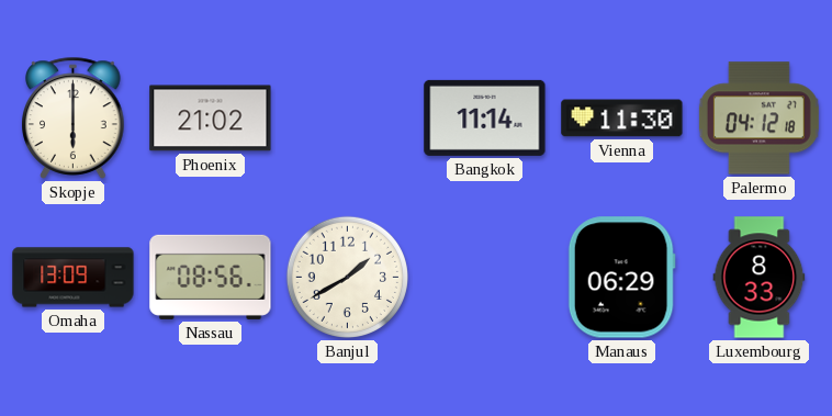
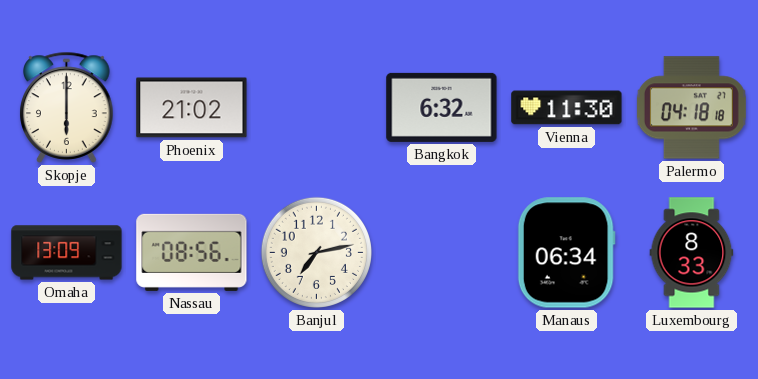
Bangkok: 11:14 -> 6:32
Palermo: 04:12 -> 04:18
Banjul: 1:40 -> 7:13
Manaus: 06:29 -> 06:34
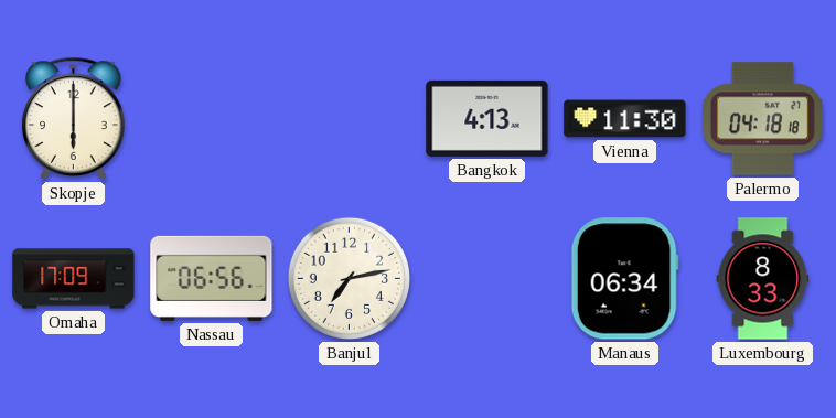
Phoenix: 21:02 -> none
Bangkok: 6:32 -> 4:13
Omaha: 13:09 -> 17:09
Nassau: 08:56 -> 06:56
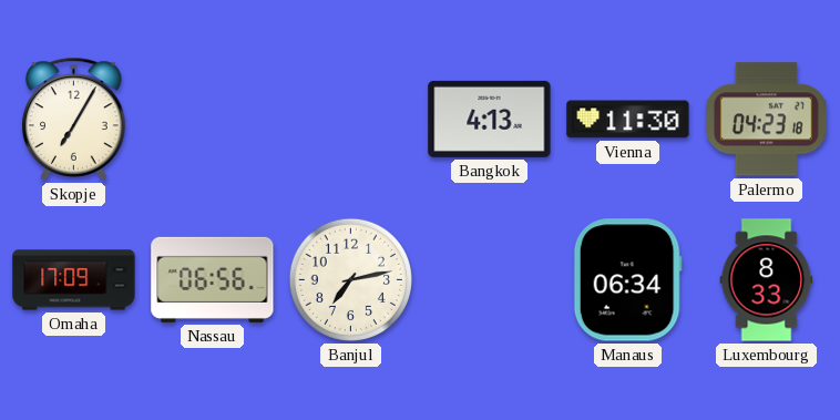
Skopje: 6:00 -> 7:05
Palermo: 04:18 -> 04:23
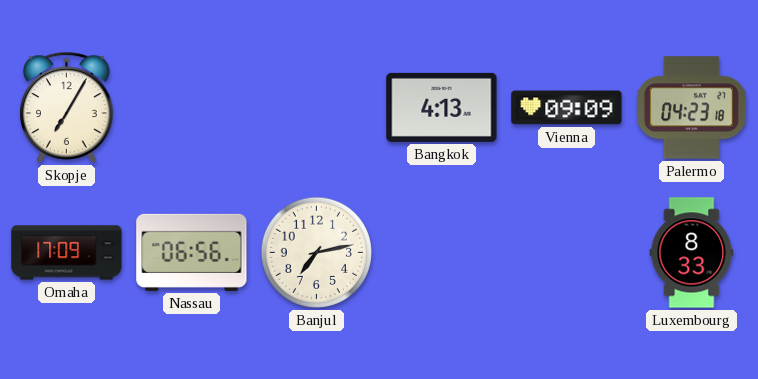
Vienna: 11:30 -> 09:09
Manaus: 06:34 -> none
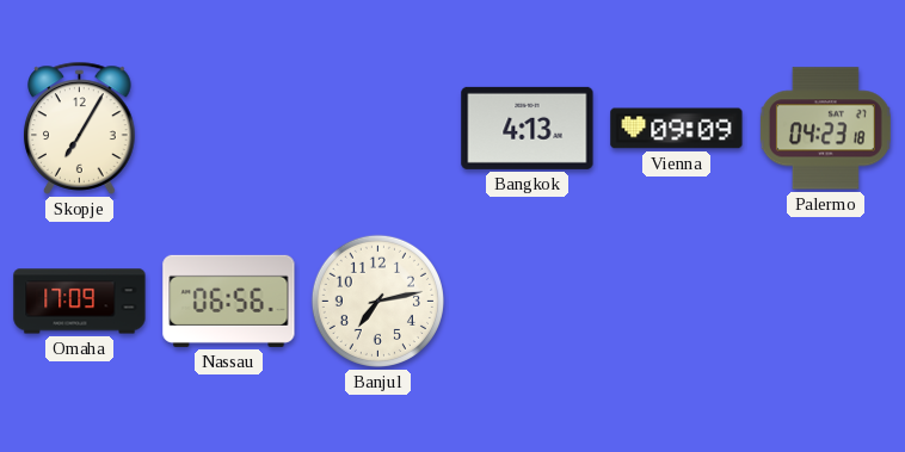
Luxembourg: 8:33 -> none
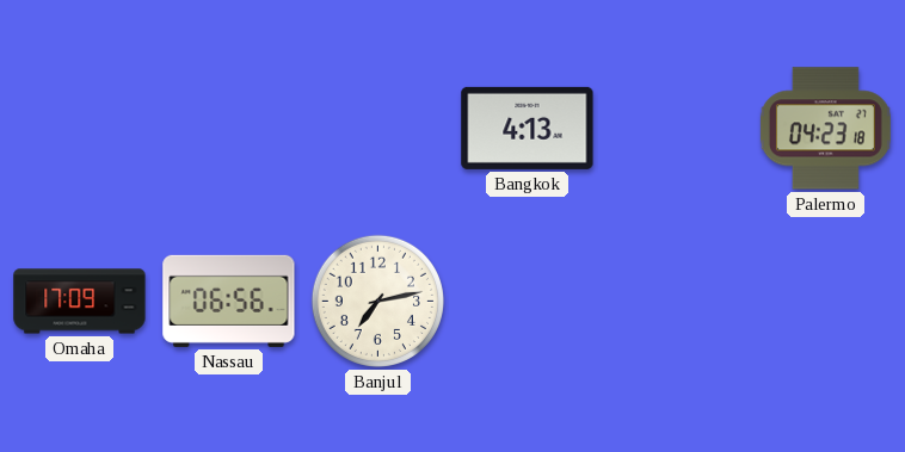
Skopje: 7:05 -> none
Vienna: 09:09 -> none
